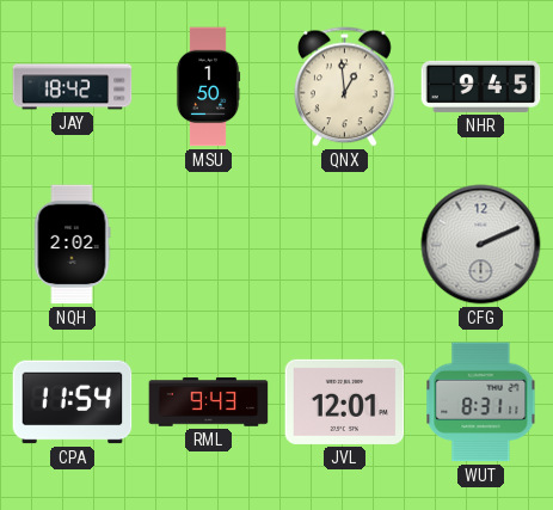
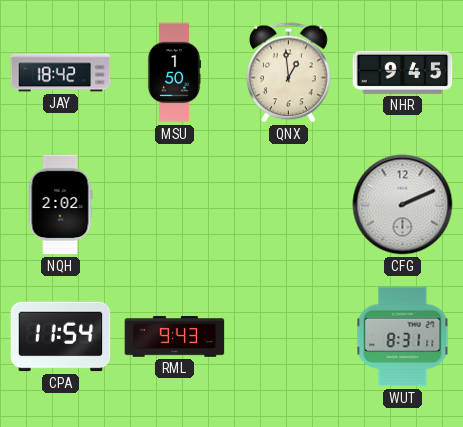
JVL: 12:01 -> none
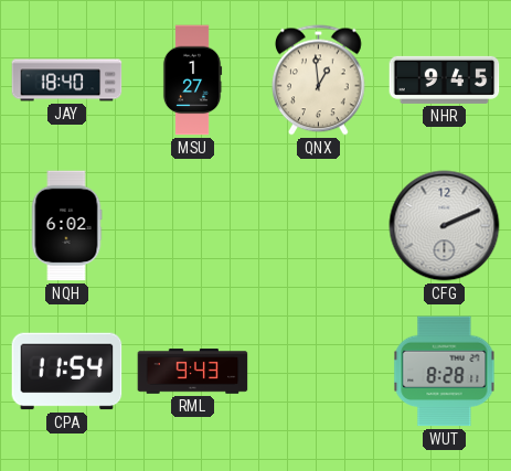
JAY: 18:42 -> 18:40
MSU: 1:50 -> 1:27
NQH: 2:02 -> 6:02
WUT: 8:31 -> 8:28
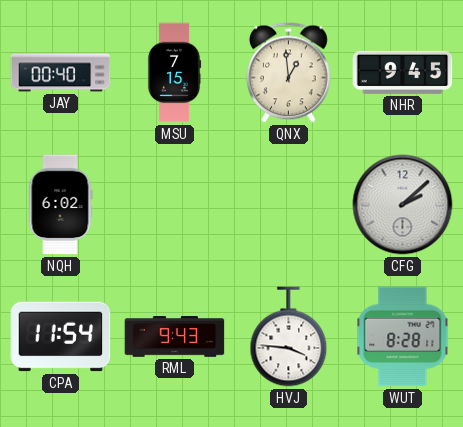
JAY: 18:40 -> 00:40
MSU: 1:27 -> 7:15
CFG: 2:11 -> 2:08
HVJ: none -> 3:46
